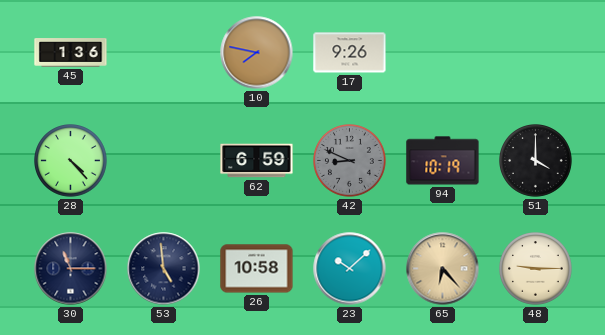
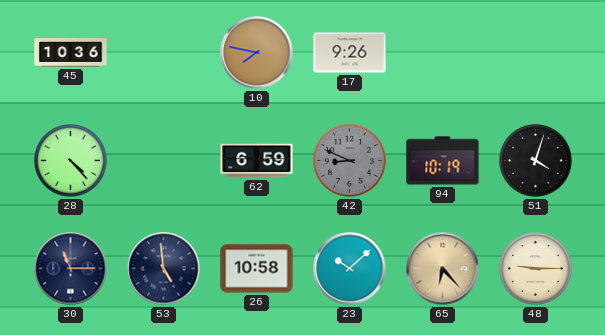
45: 1:36 -> 10:36
51: 4:00 -> 4:03
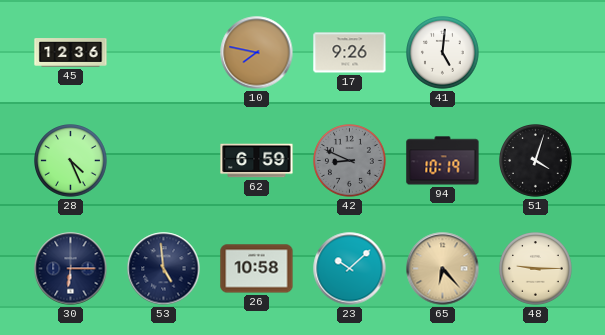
45: 10:36 -> 12:36
41: none -> 5:01
28: 4:23 -> 4:26
30: 11:15 -> 6:15
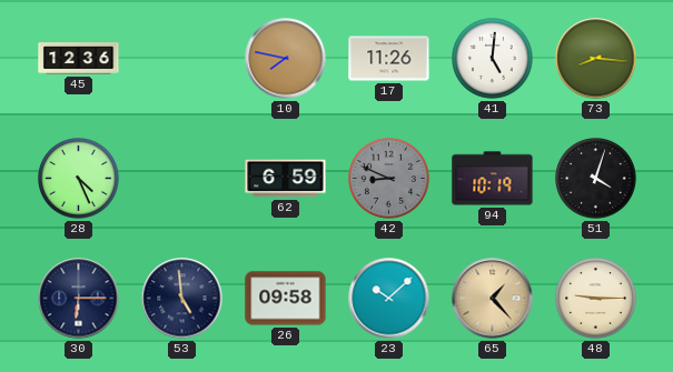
17: 9:26 -> 11:26
73: none -> 8:16
26: 10:58 -> 09:58
65: 6:23 -> 1:23
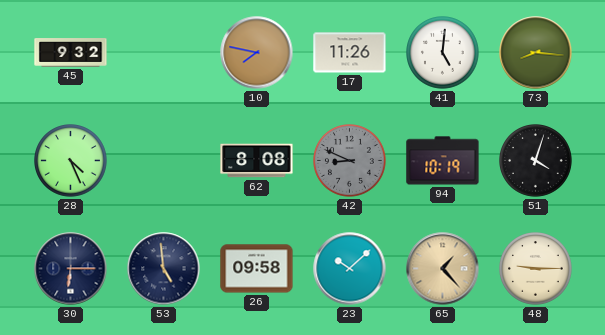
45: 12:36 -> 9:32
62: 6:59 -> 8:08
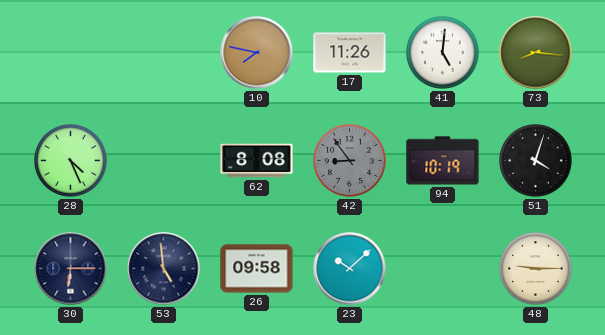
45: 9:32 -> none
42: 8:49 -> 8:54
65: 1:23 -> none
